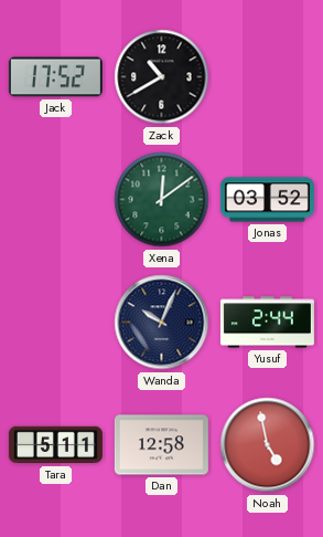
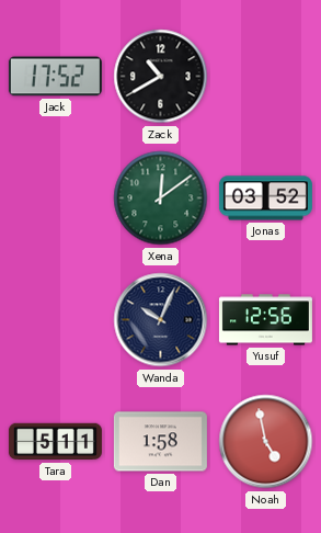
Yusuf: 2:44 -> 12:56
Dan: 12:58 -> 1:58
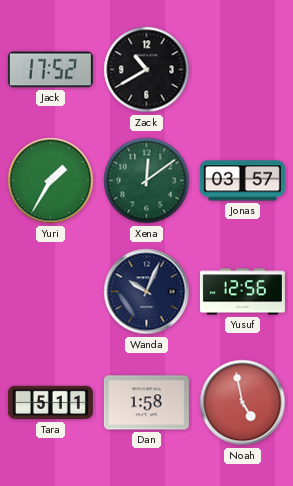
Yuri: none -> 1:35
Jonas: 03:52 -> 03:57
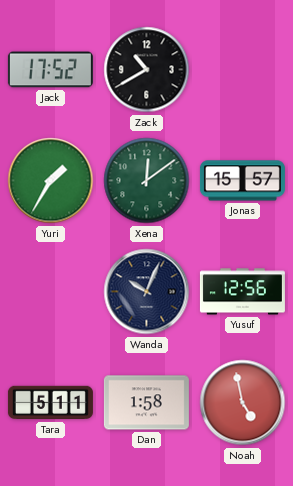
Jonas: 03:57 -> 15:57
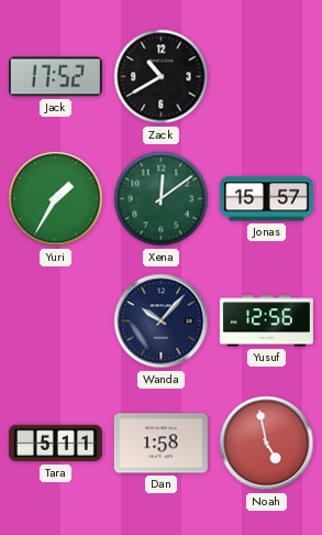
Wanda: 10:04 -> 10:07
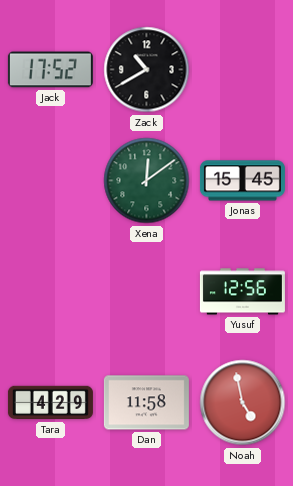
Yuri: 1:35 -> none
Jonas: 15:57 -> 15:45
Wanda: 10:07 -> none
Tara: 5:11 -> 4:29
Dan: 1:58 -> 11:58
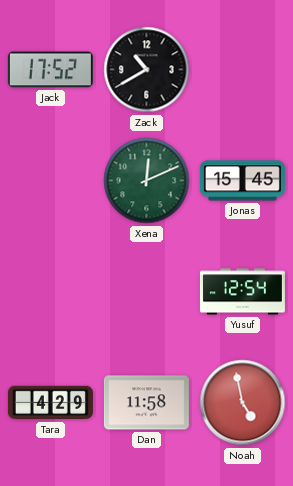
Xena: 12:09 -> 12:11
Yusuf: 12:56 -> 12:54
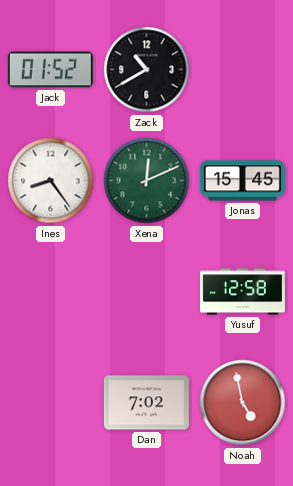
Jack: 17:52 -> 01:52
Ines: none -> 8:24
Yusuf: 12:54 -> 12:58
Tara: 4:29 -> none
Dan: 11:58 -> 7:02
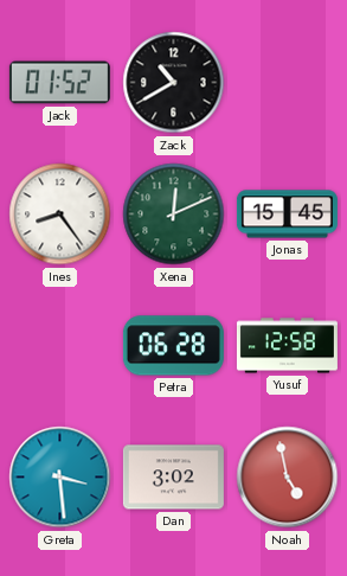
Petra: none -> 06:28
Greta: none -> 3:29
Dan: 7:02 -> 3:02
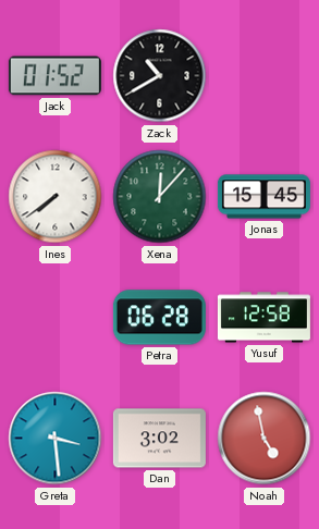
Ines: 8:24 -> 7:39
Xena: 12:11 -> 12:07
